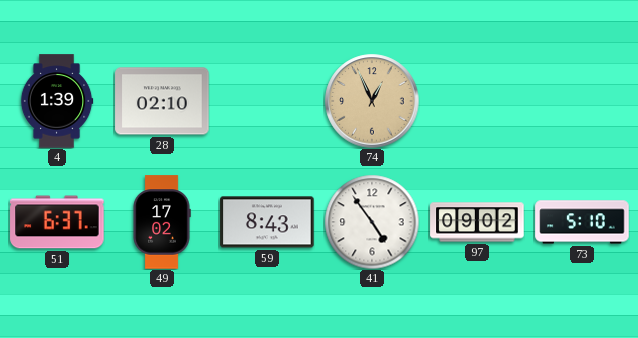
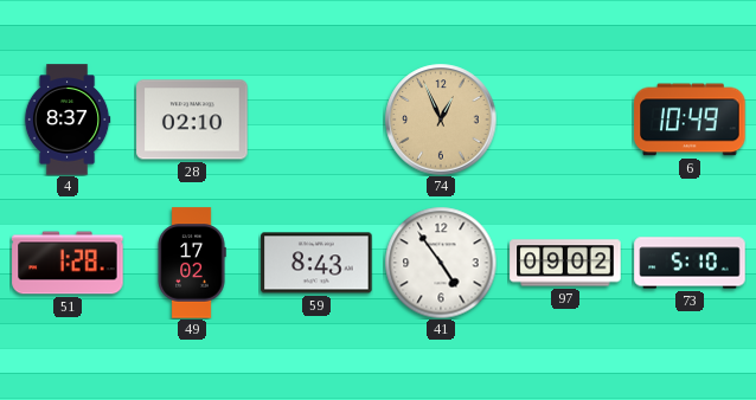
4: 1:39 -> 8:37
6: none -> 10:49
51: 6:37 -> 1:28
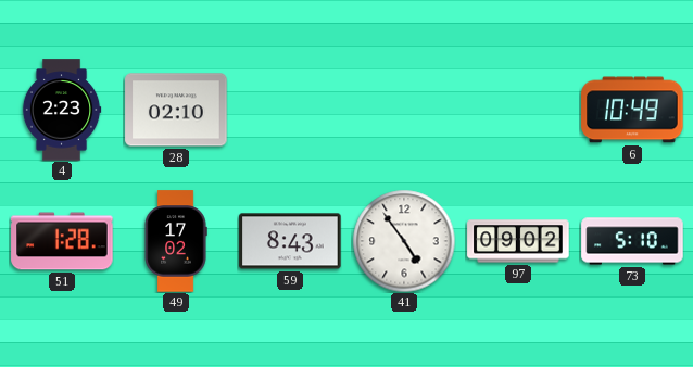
4: 8:37 -> 2:23
74: 12:56 -> none
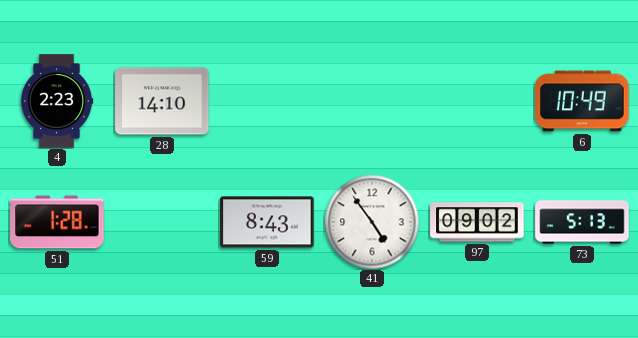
28: 02:10 -> 14:10
49: 17:02 -> none
73: 5:10 -> 5:13
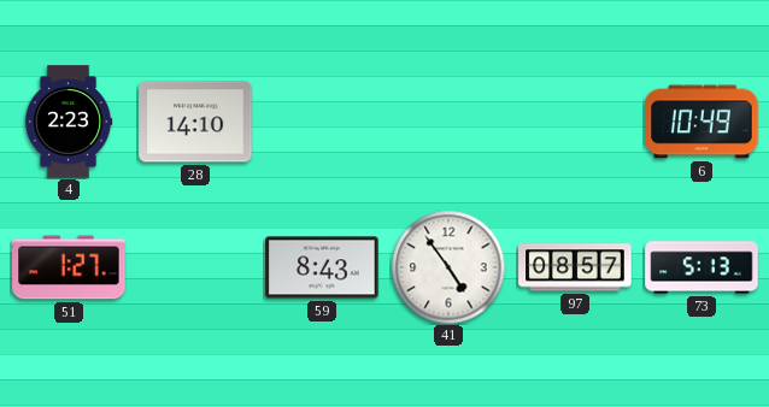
51: 1:28 -> 1:27
97: 09:02 -> 08:57
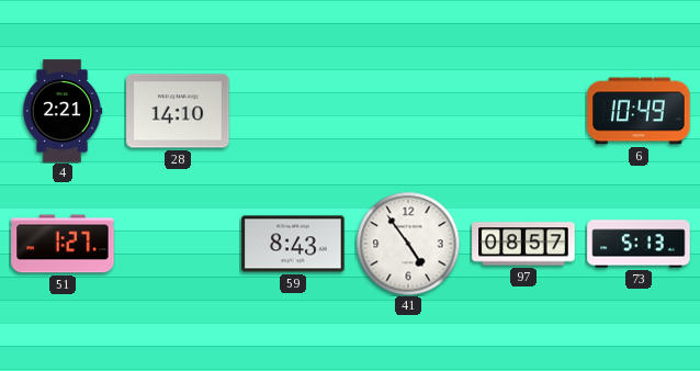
4: 2:23 -> 2:21
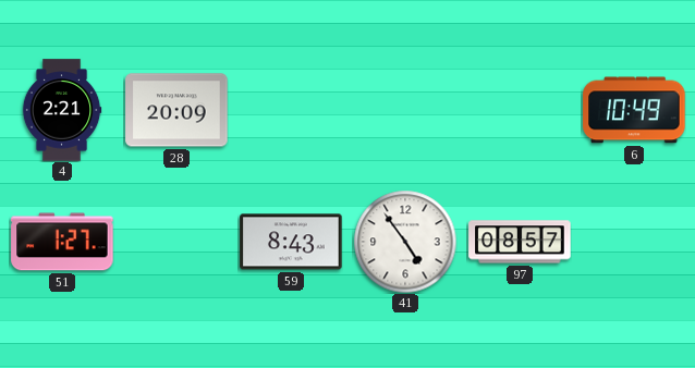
28: 14:10 -> 20:09
73: 5:13 -> none
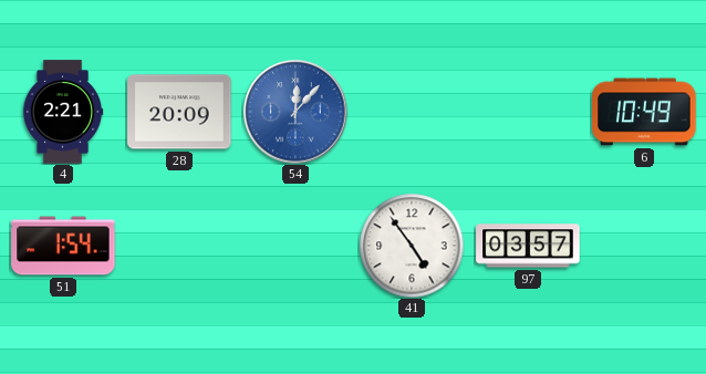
54: none -> 12:07
51: 1:27 -> 1:54
59: 8:43 -> none
97: 08:57 -> 03:57
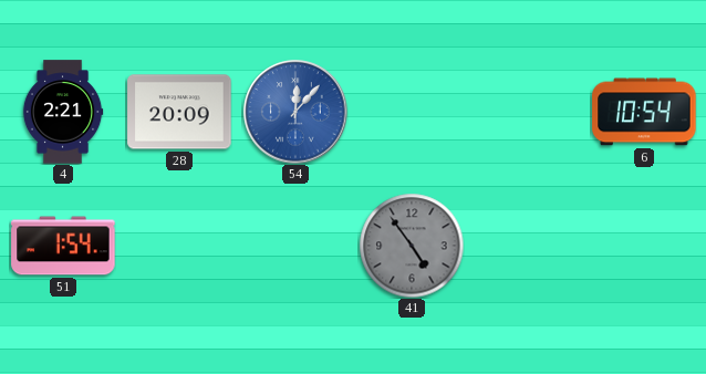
6: 10:49 -> 10:54
41 dial: white -> grey
97: 03:57 -> none
